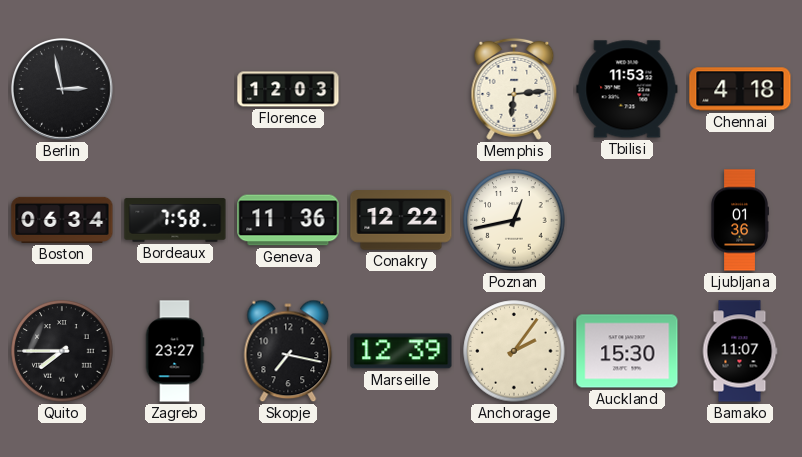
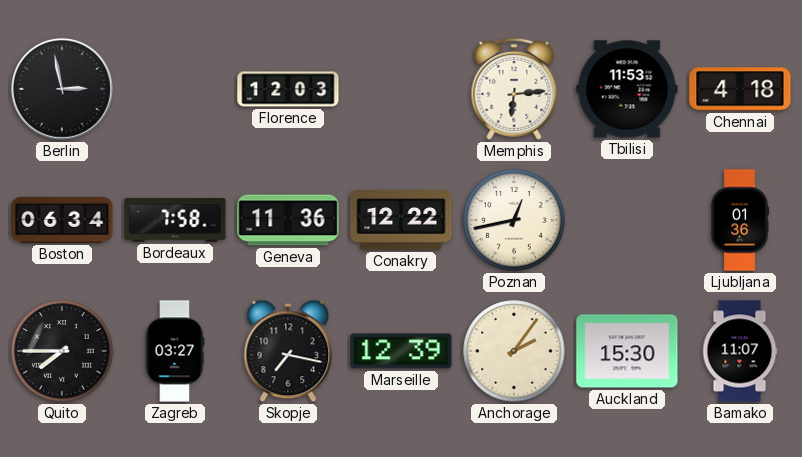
Zagreb: 23:27 -> 03:27
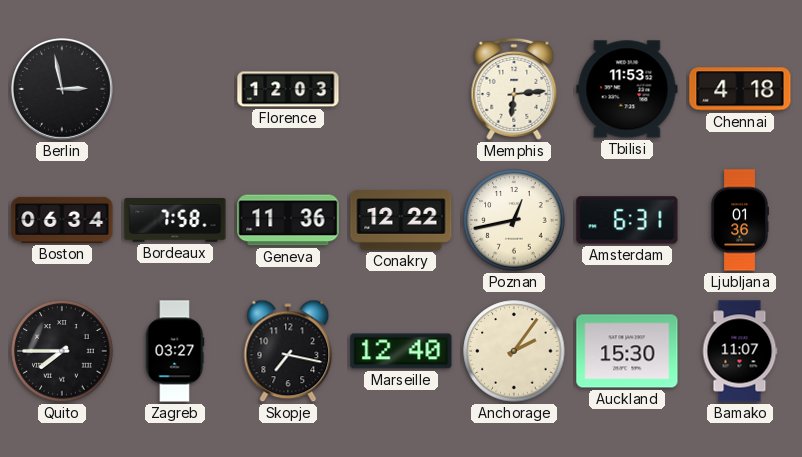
Amsterdam: none -> 6:31
Marseille: 12:39 -> 12:40
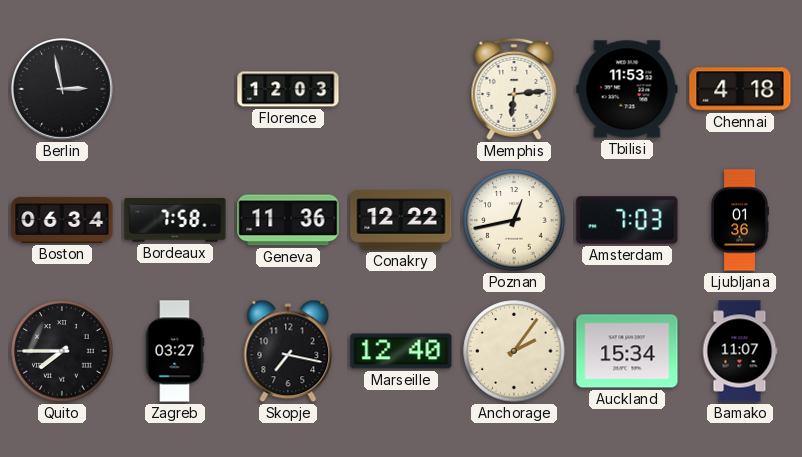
Amsterdam: 6:31 -> 7:03
Auckland: 15:30 -> 15:34
